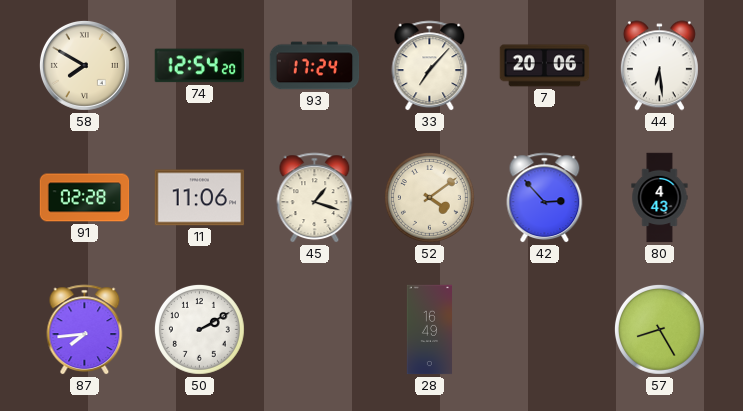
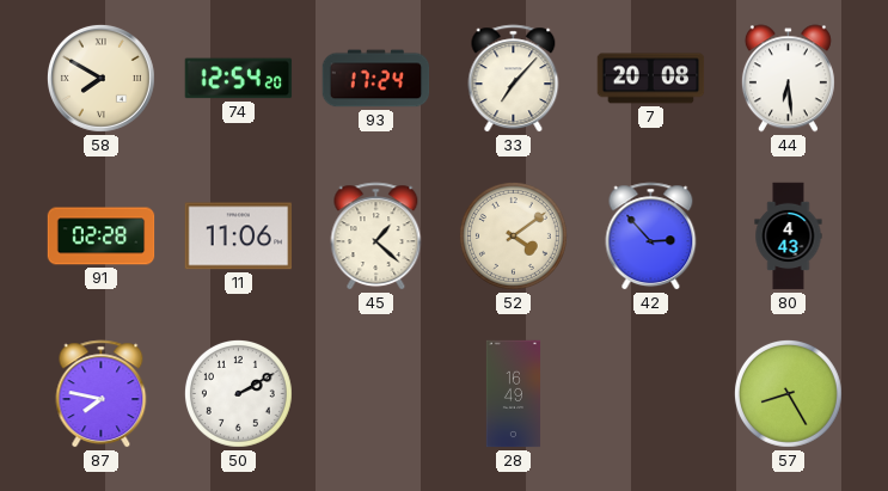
7: 20:06 -> 20:08
45: 1:18 -> 1:22
87: 7:44 -> 7:47
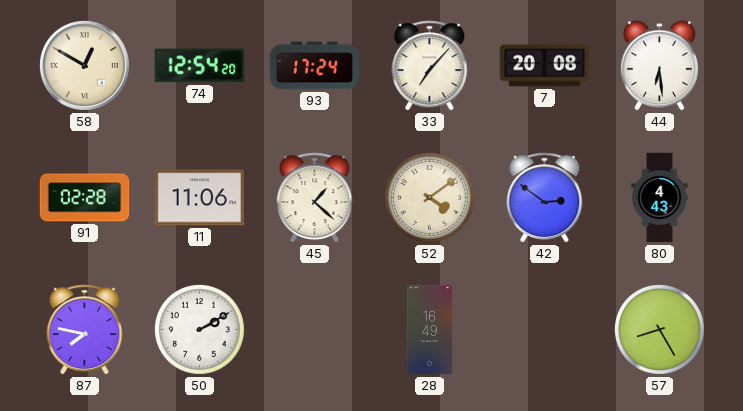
58: 7:50 -> 12:50
42: 2:53 -> 2:51
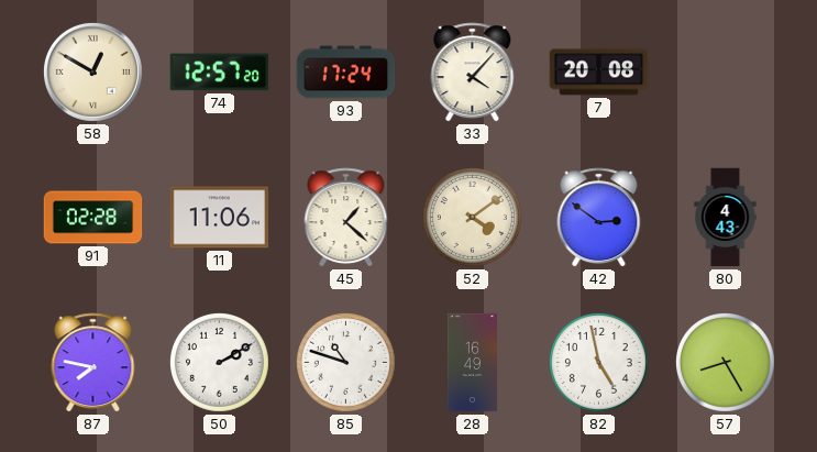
74: 12:54 -> 12:57
33: 7:07 -> 4:07
44: 6:29 -> none
85: none -> 10:48
82: none -> 4:58
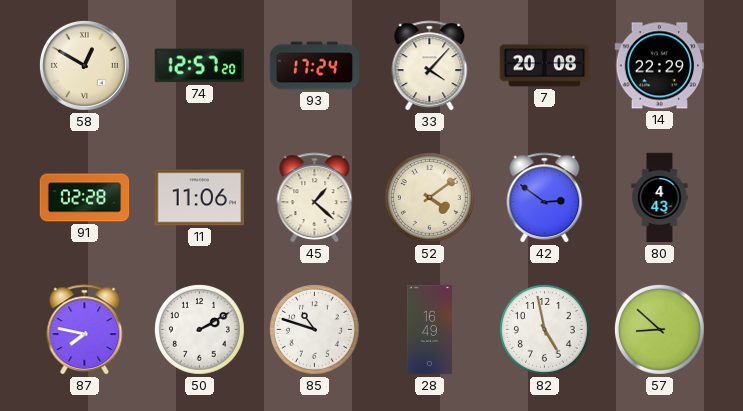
14: none -> 22:29
57: 8:25 -> 8:52
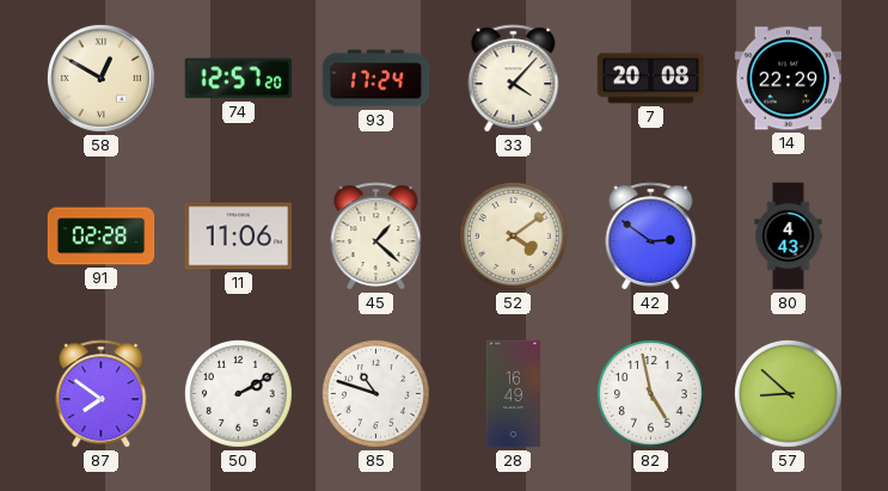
87: 7:47 -> 7:51
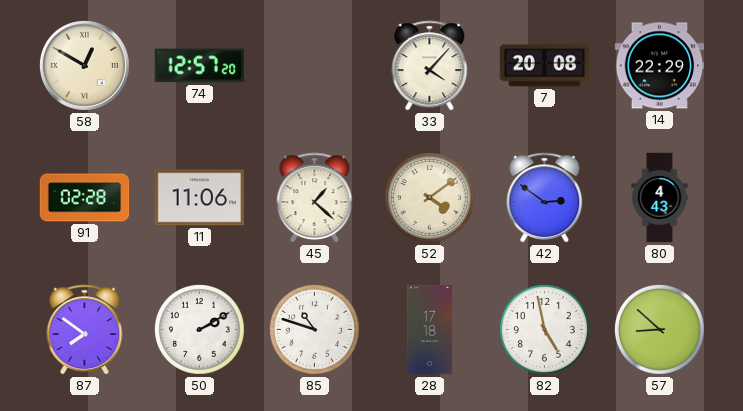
93: 17:24 -> none
28: 16:49 -> 17:18
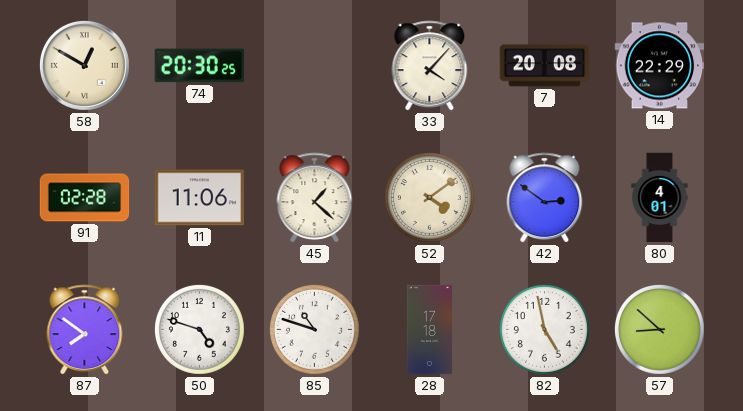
74: 12:57 -> 20:30
80: 4:43 -> 4:01
50: 2:10 -> 4:48
